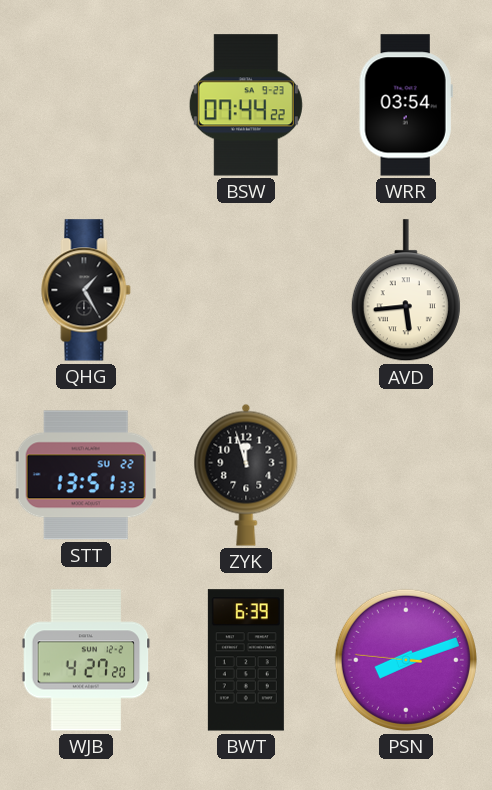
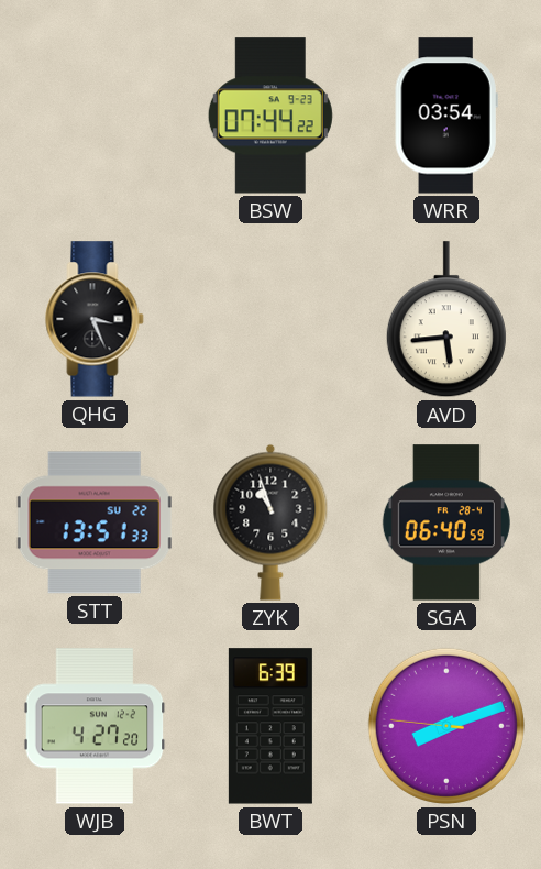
QHG: 1:25 -> 3:26
ZYK: 11:57 -> 10:57
SGA: none -> 06:40
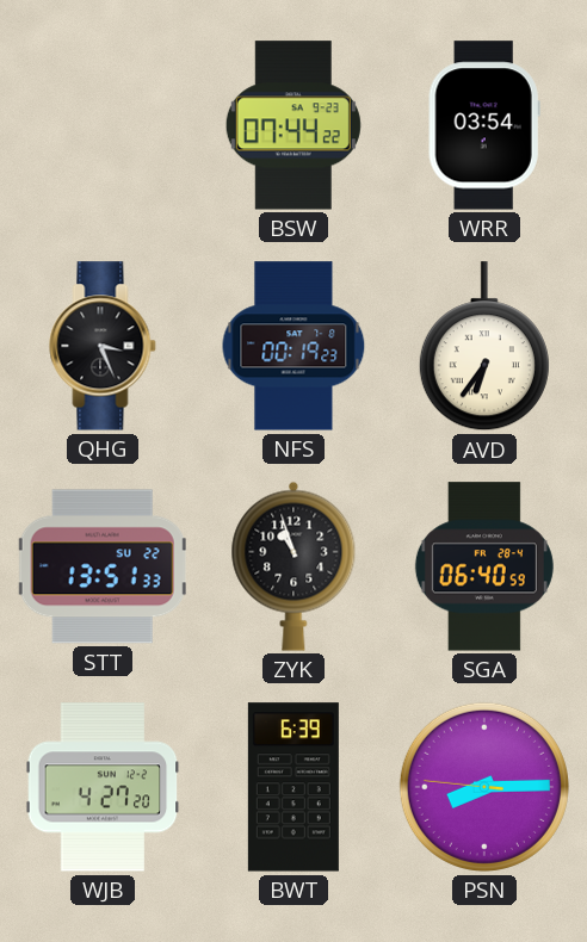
NFS: none -> 00:19
AVD: 5:44 -> 6:36
PSN: 8:11 -> 8:14
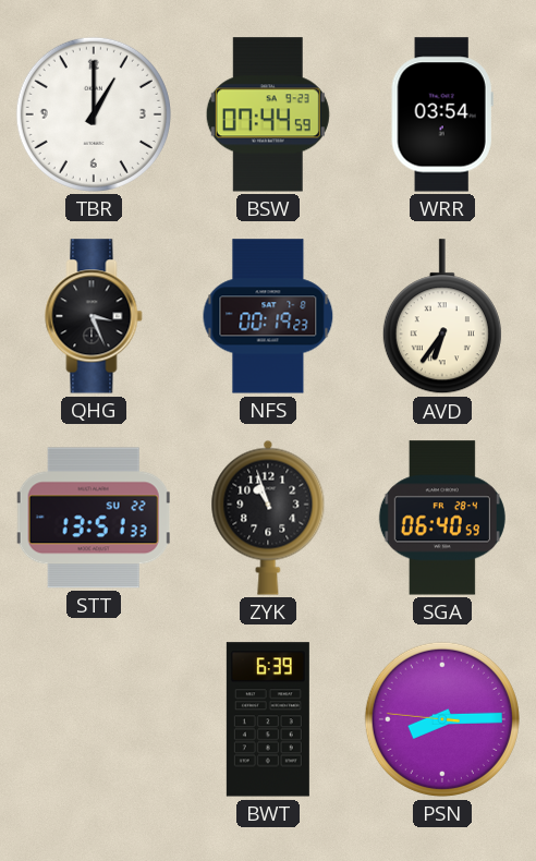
TBR: none -> 1:00
BSW: 07:44:22 -> 07:44:59
WJB: 4:27 -> none
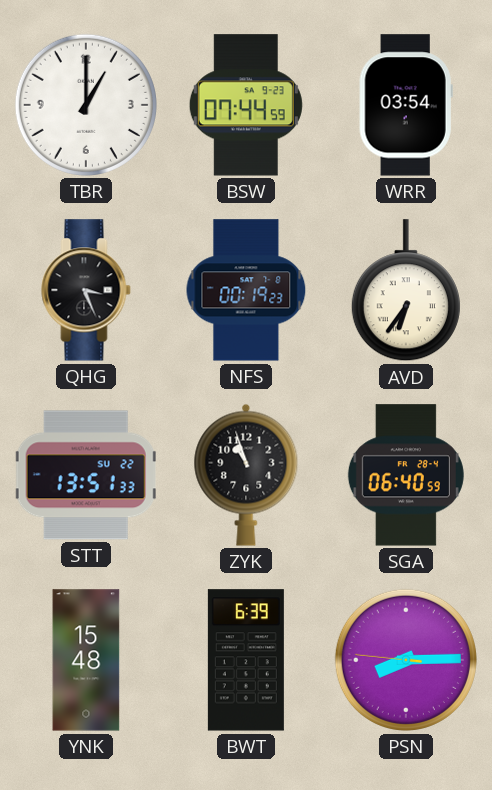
YNK: none -> 15:48
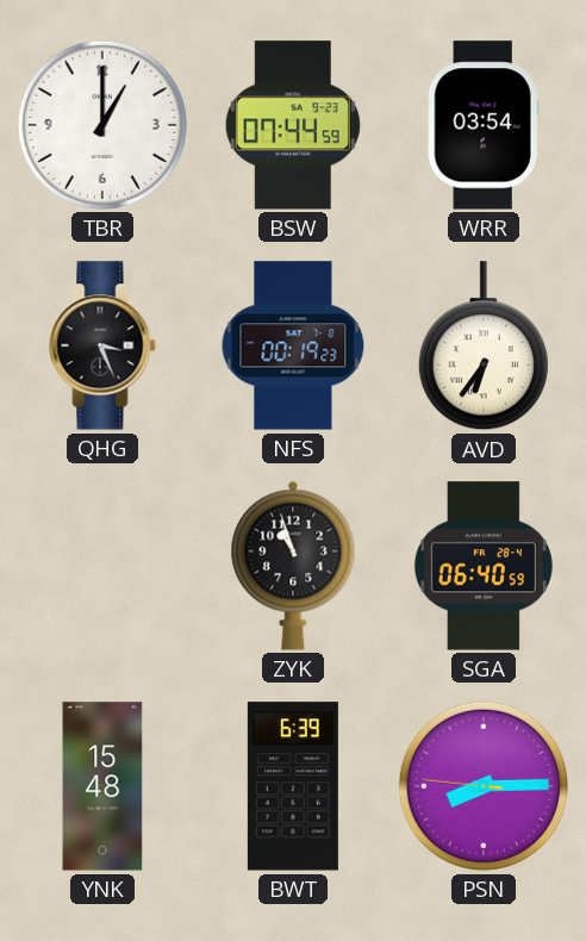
STT: 13:51 -> none
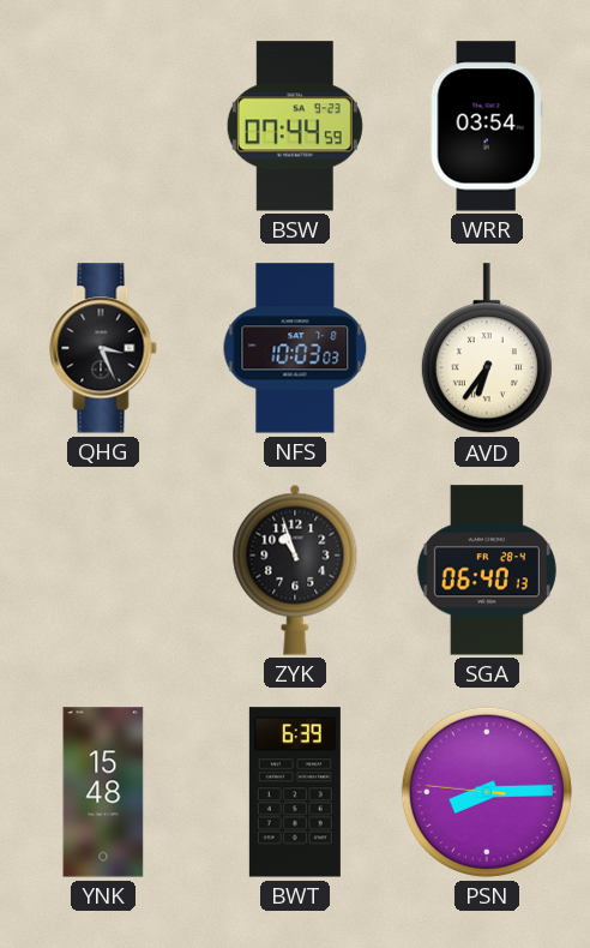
TBR: 1:00 -> none
NFS: 00:19 -> 10:03
SGA: 06:40:59 -> 06:40:13
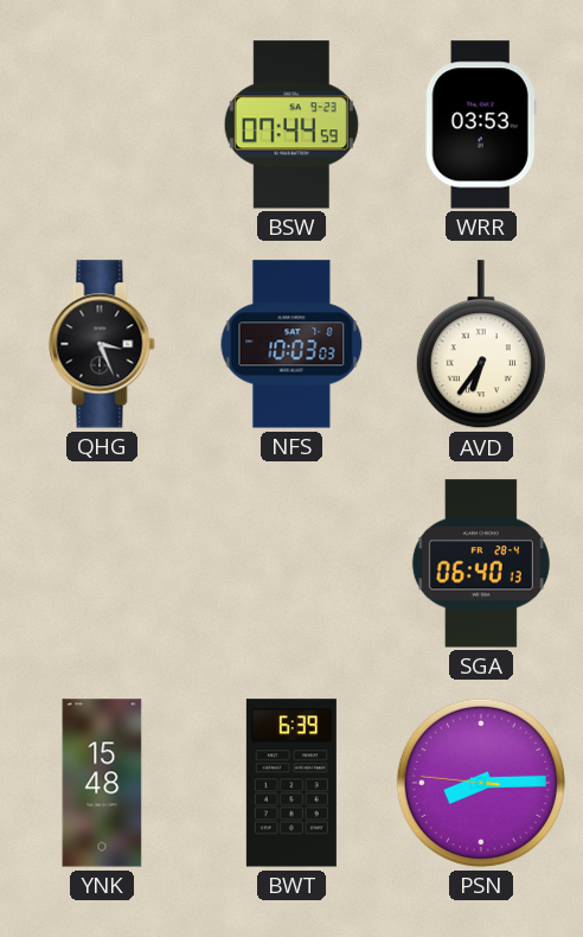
WRR: 03:54 -> 03:53
ZYK: 10:57 -> none
